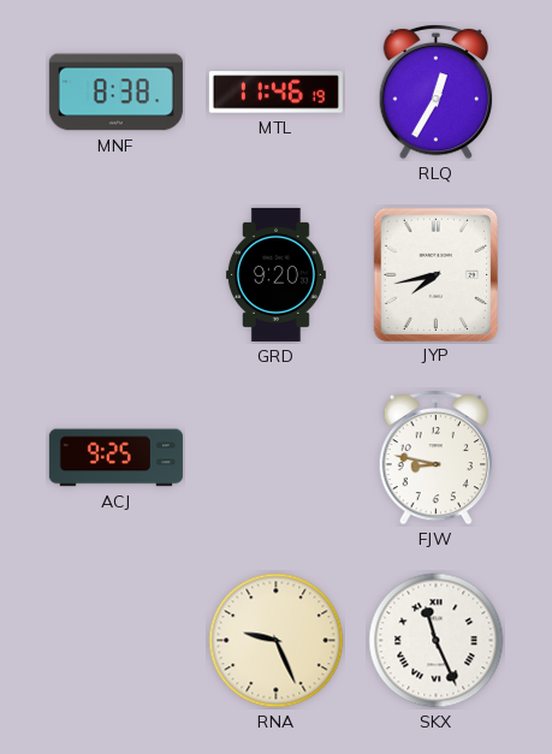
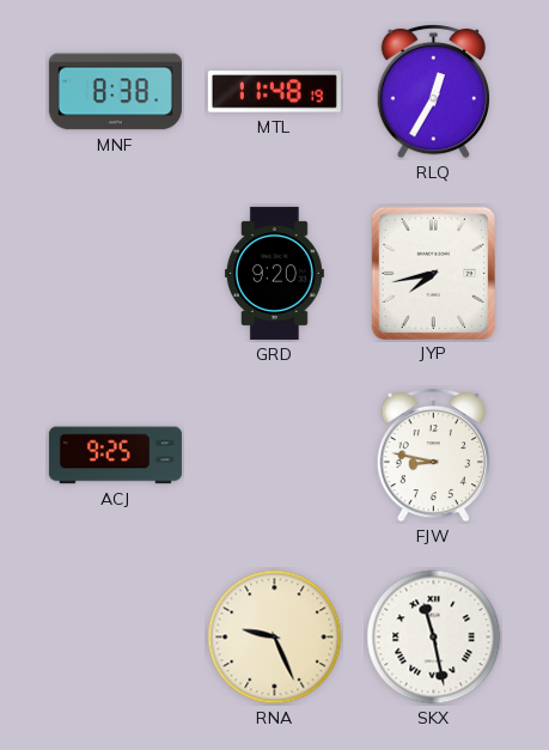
MTL: 11:46 -> 11:48
SKX: 11:26 -> 11:28
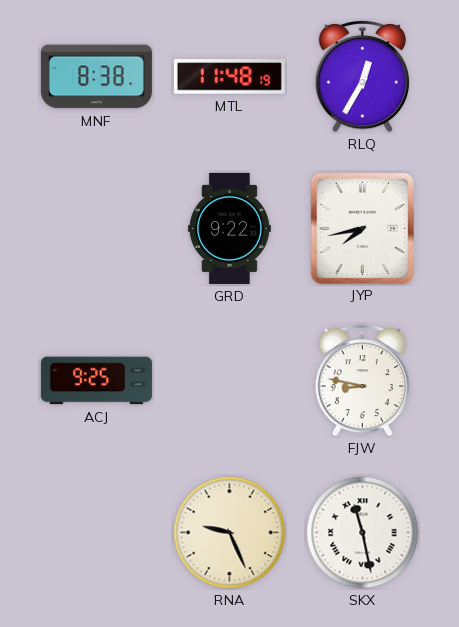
GRD: 9:20 -> 9:22
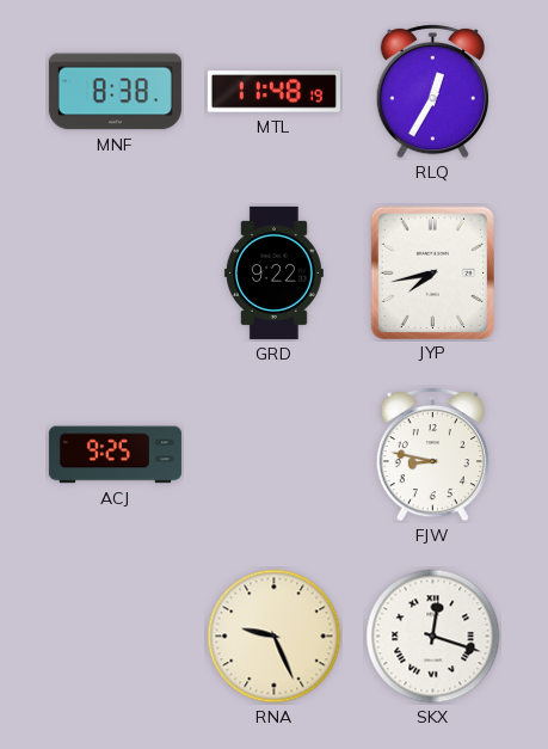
SKX: 11:28 -> 12:18
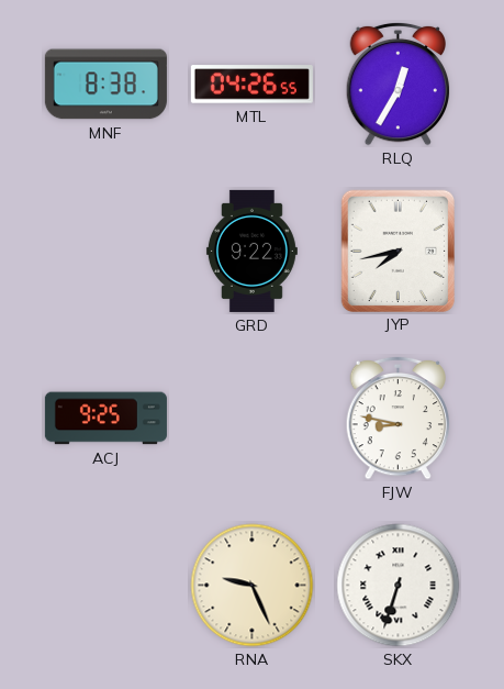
MTL: 11:48 -> 04:26
SKX: 12:18 -> 6:33
